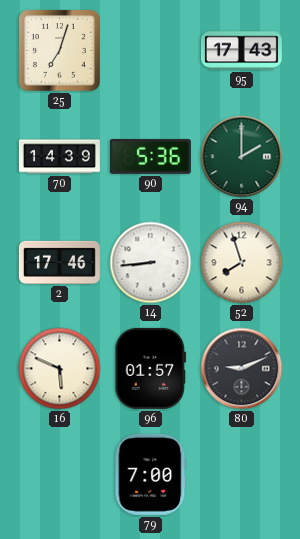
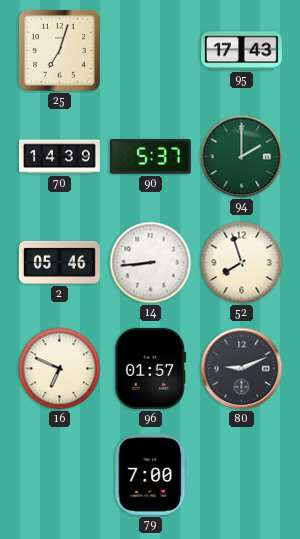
90: 5:36 -> 5:37
2: 17:46 -> 05:46
16: 5:49 -> 6:49
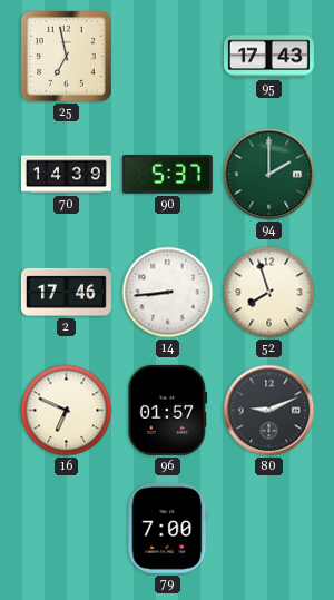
25: 7:03 -> 6:58
2: 05:46 -> 17:46
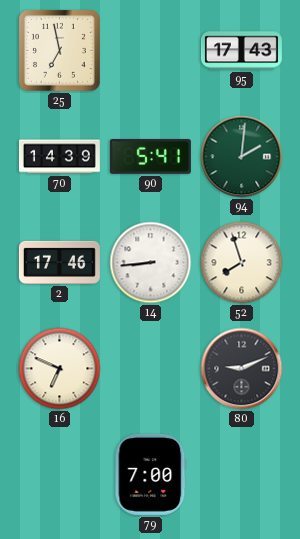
90: 5:37 -> 5:41
94: 2:00 -> 2:01
96: 01:57 -> none
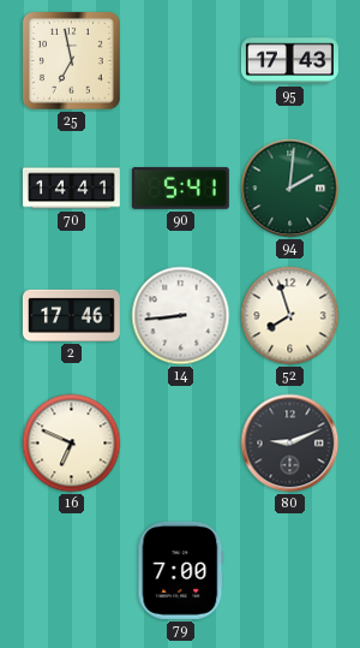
70: 14:39 -> 14:41
